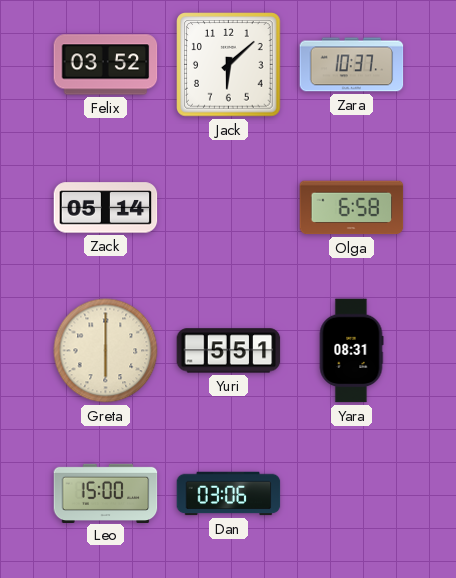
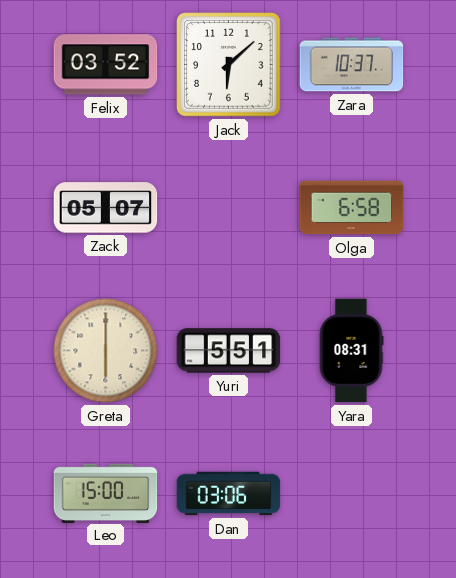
Zack: 05:14 -> 05:07
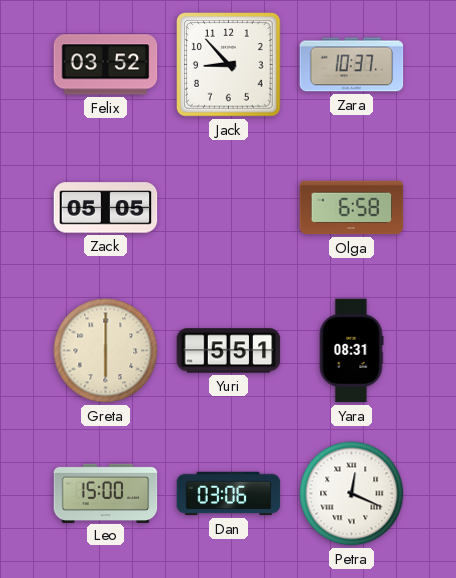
Jack: 6:08 -> 8:53
Zack: 05:07 -> 05:05
Petra: none -> 12:19
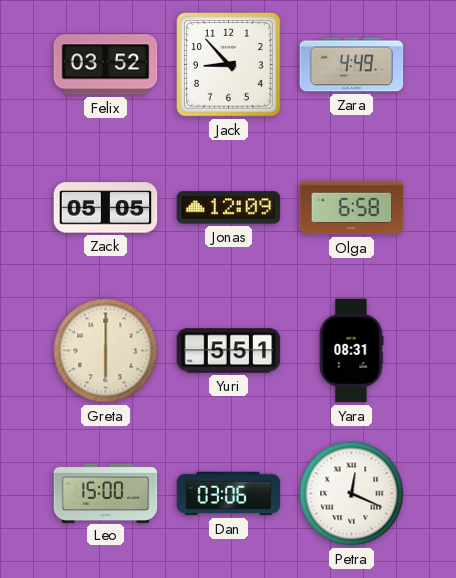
Zara: 10:37 -> 4:49
Jonas: none -> 12:09
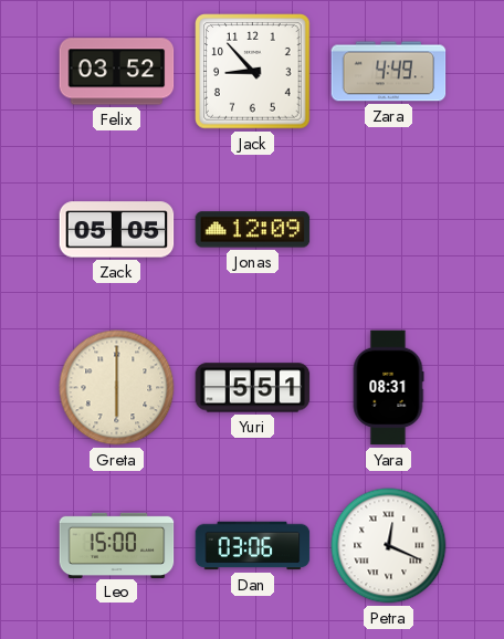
Olga: 6:58 -> none
